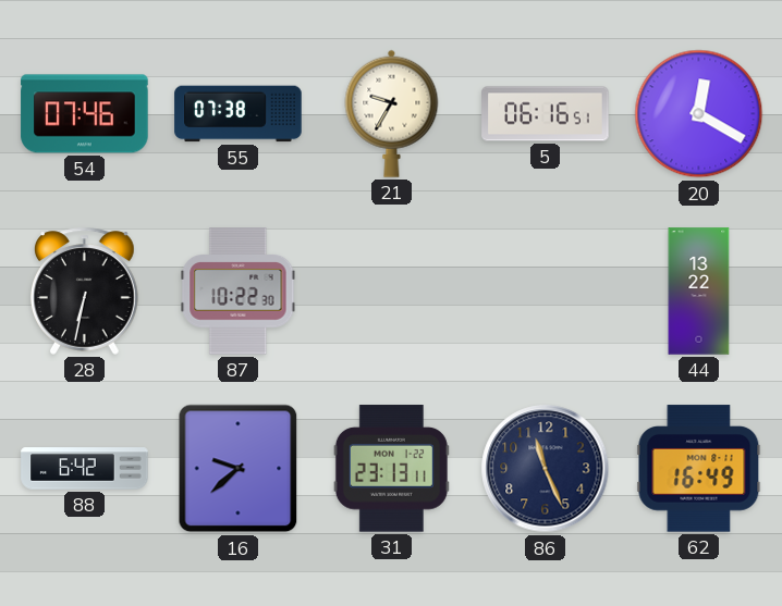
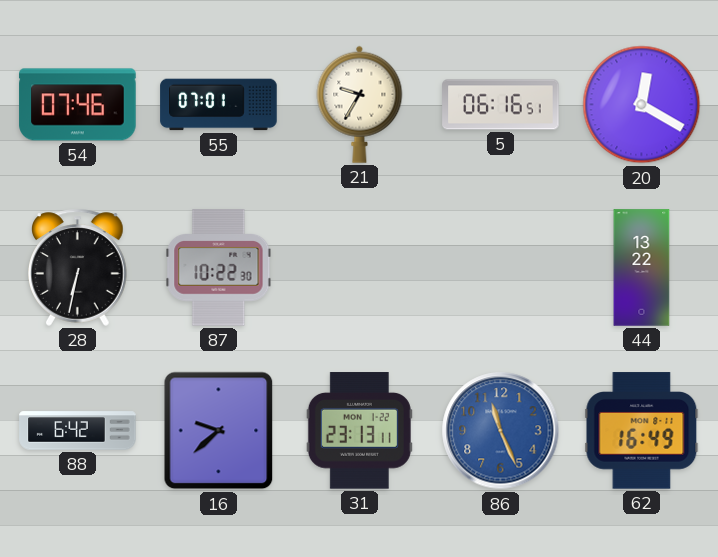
55: 07:38 -> 07:01
86 dial: navy -> blue
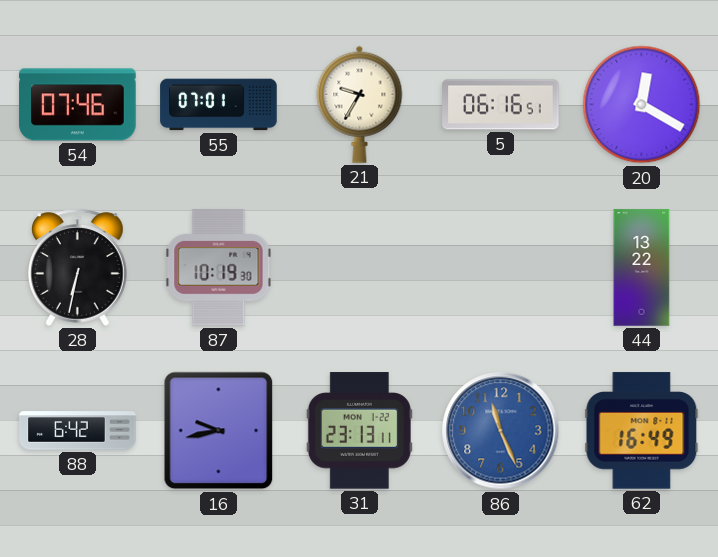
87: 10:22 -> 10:19
16: 9:38 -> 9:43
